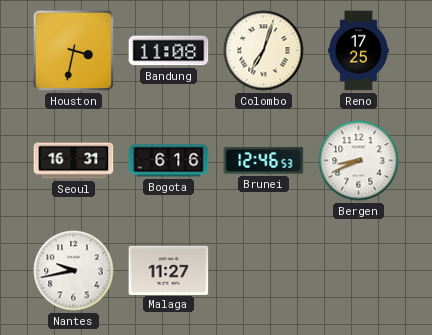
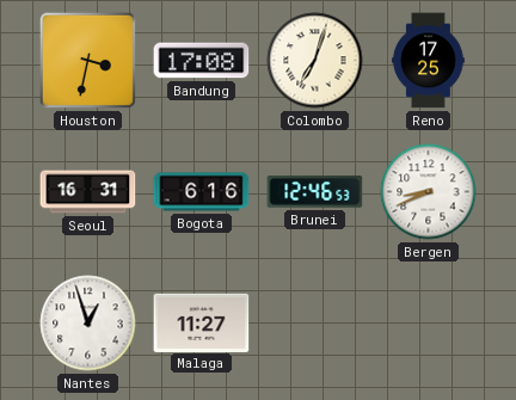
Bandung: 11:08 -> 17:08
Nantes: 9:43 -> 12:57
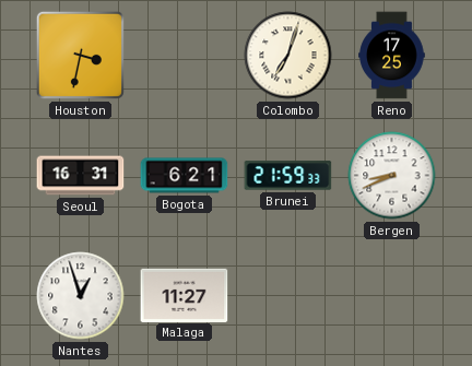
Bandung: 17:08 -> none
Bogota: 6:16 -> 6:21
Brunei: 12:46 -> 21:59
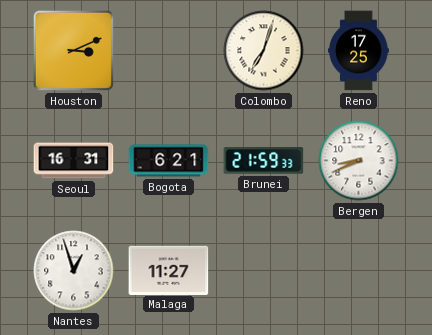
Houston: 3:32 -> 3:11
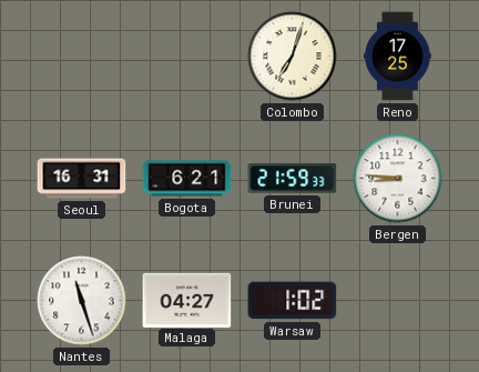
Houston: 3:11 -> none
Bergen: 8:41 -> 8:46
Nantes: 12:57 -> 11:27
Malaga: 11:27 -> 04:27
Warsaw: none -> 1:02
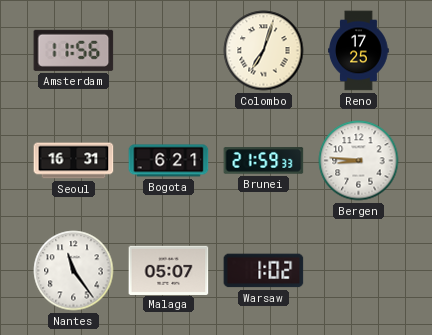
Amsterdam: none -> 11:56
Nantes: 11:27 -> 11:24
Malaga: 04:27 -> 05:07
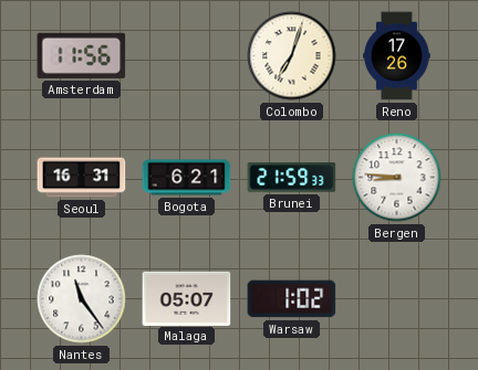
Reno: 17:25 -> 17:26
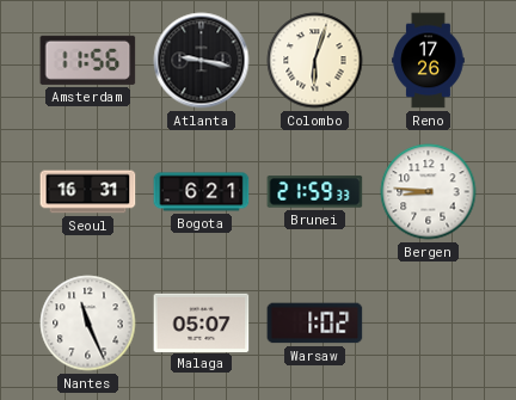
Atlanta: none -> 9:17
Colombo: 7:03 -> 6:03
Nantes: 11:24 -> 11:26
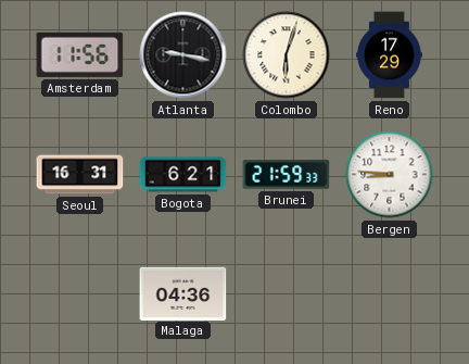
Reno: 17:26 -> 17:29
Nantes: 11:26 -> none
Malaga: 05:07 -> 04:36
Warsaw: 1:02 -> none
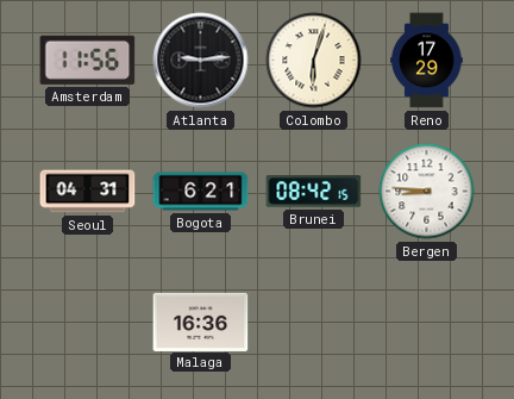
Atlanta: 9:17 -> 9:14
Seoul: 16:31 -> 04:31
Brunei: 21:59 -> 08:42
Malaga: 04:36 -> 16:36
